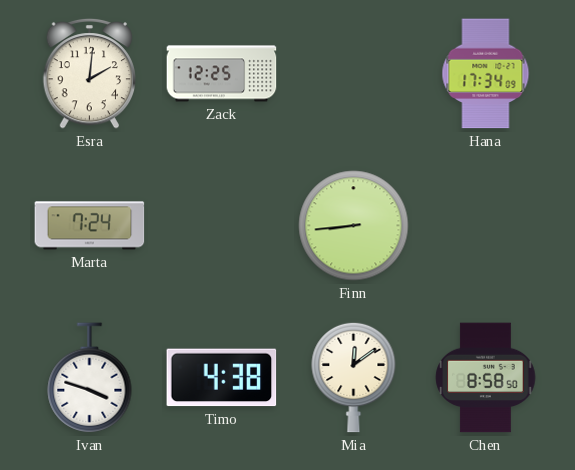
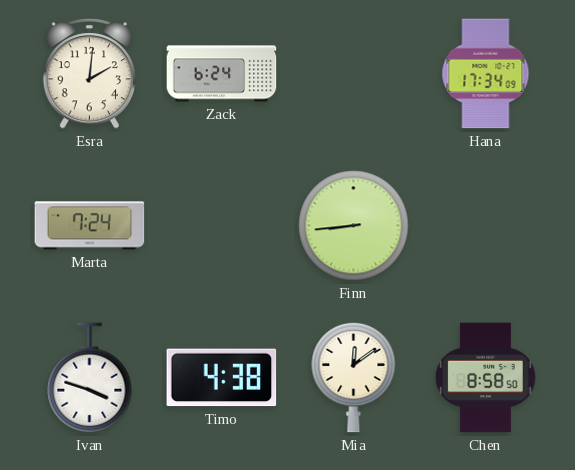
Zack: 12:25 -> 6:24
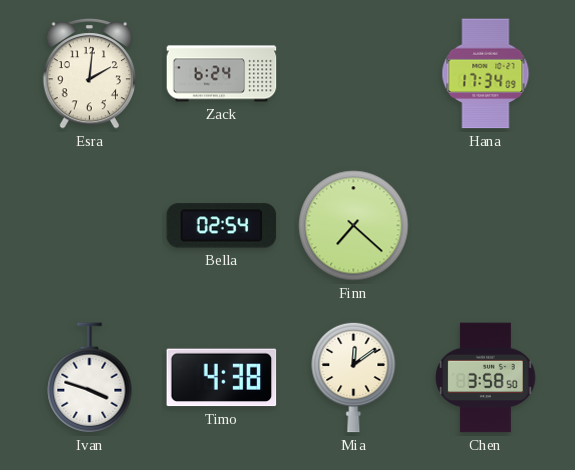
Marta: 7:24 -> none
Bella: none -> 02:54
Finn: 8:44 -> 7:22
Chen: 8:58 -> 3:58
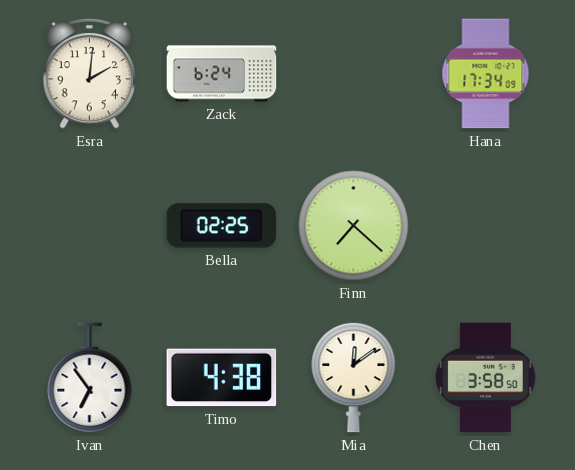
Bella: 02:54 -> 02:25
Ivan: 3:48 -> 6:54
